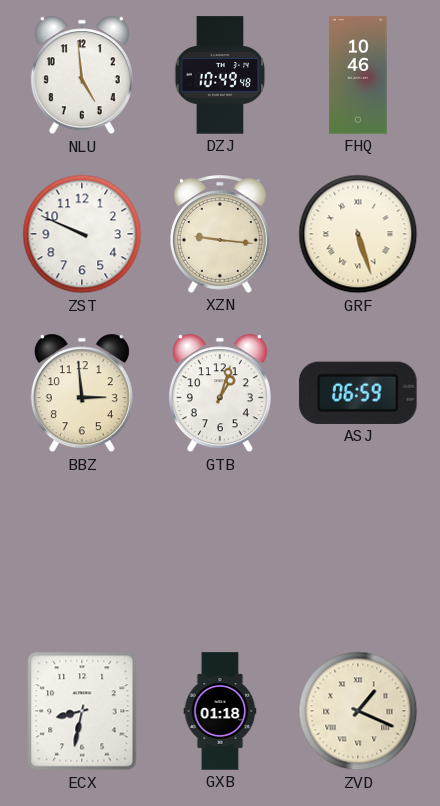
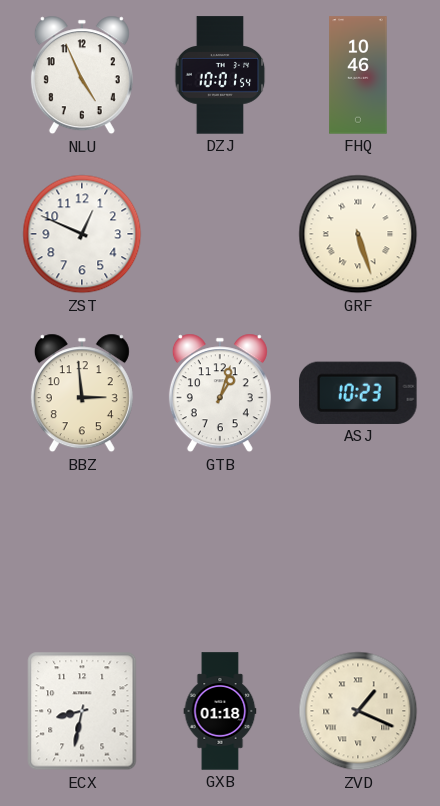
NLU: 4:59 -> 4:56
DZJ: 10:49 -> 10:01
ZST: 9:49 -> 12:49
XZN: 9:16 -> none
ASJ: 06:59 -> 10:23
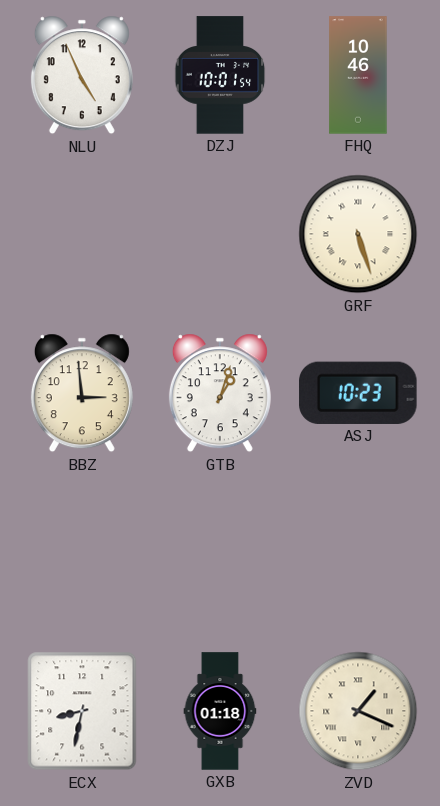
ZST: 12:49 -> none
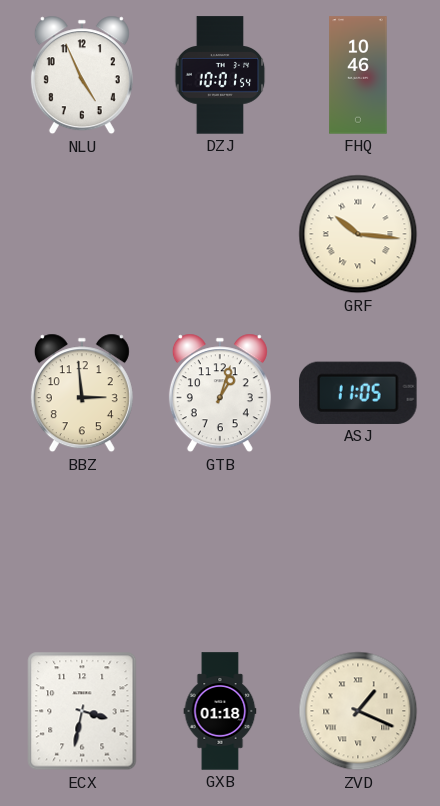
GRF: 5:27 -> 10:16
ASJ: 10:23 -> 11:05
ECX: 8:32 -> 3:32
